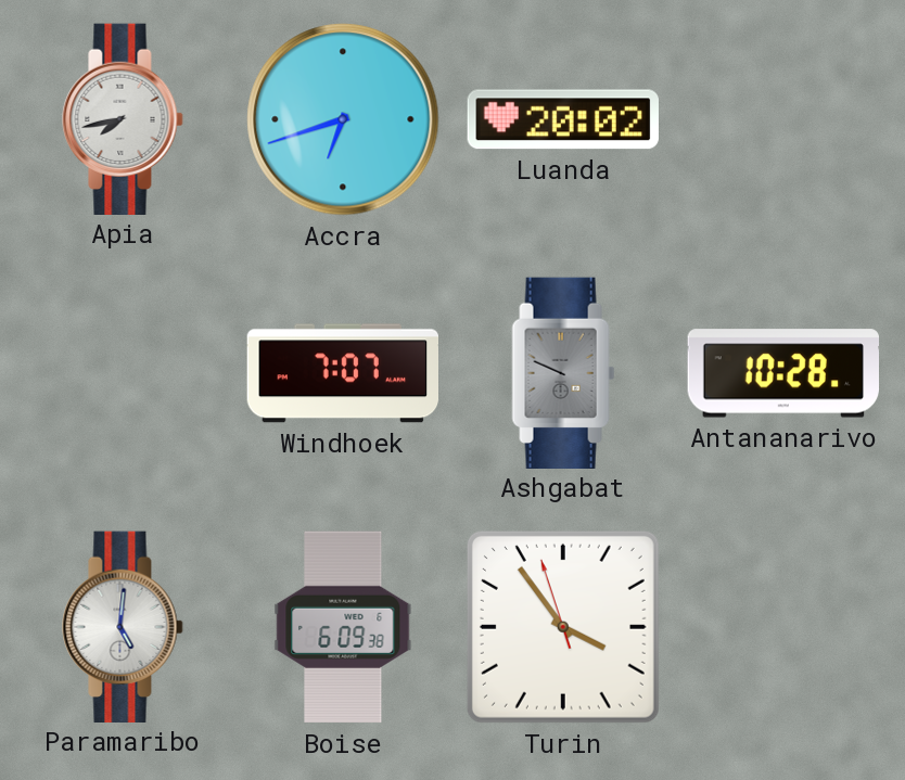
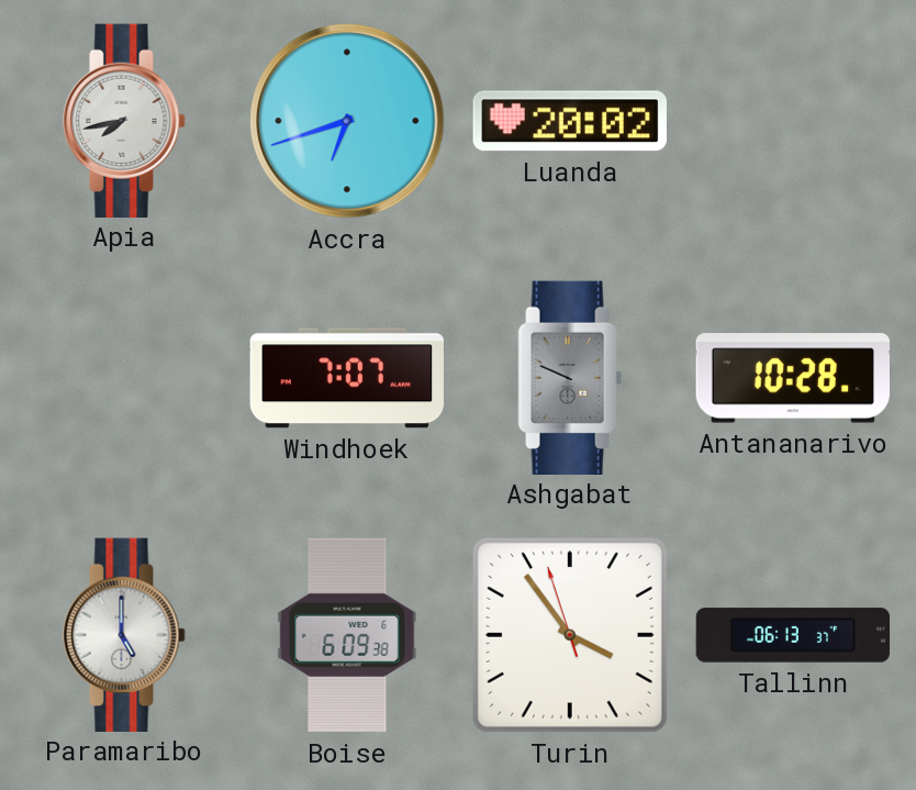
Paramaribo: 5:01 -> 5:00
Tallinn: none -> 06:13
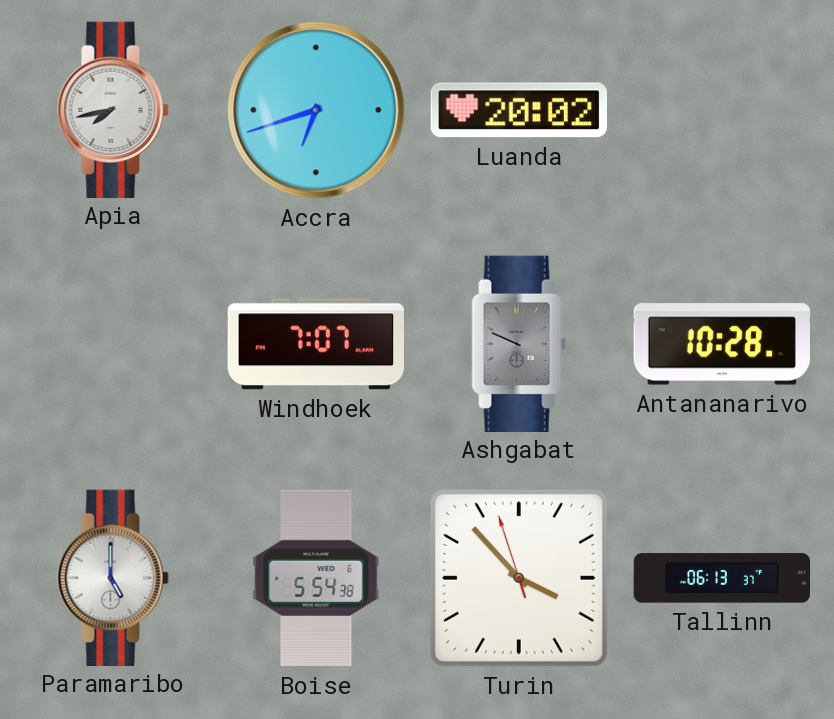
Boise: 6:09 -> 5:54
Turin: 3:53 -> 3:52
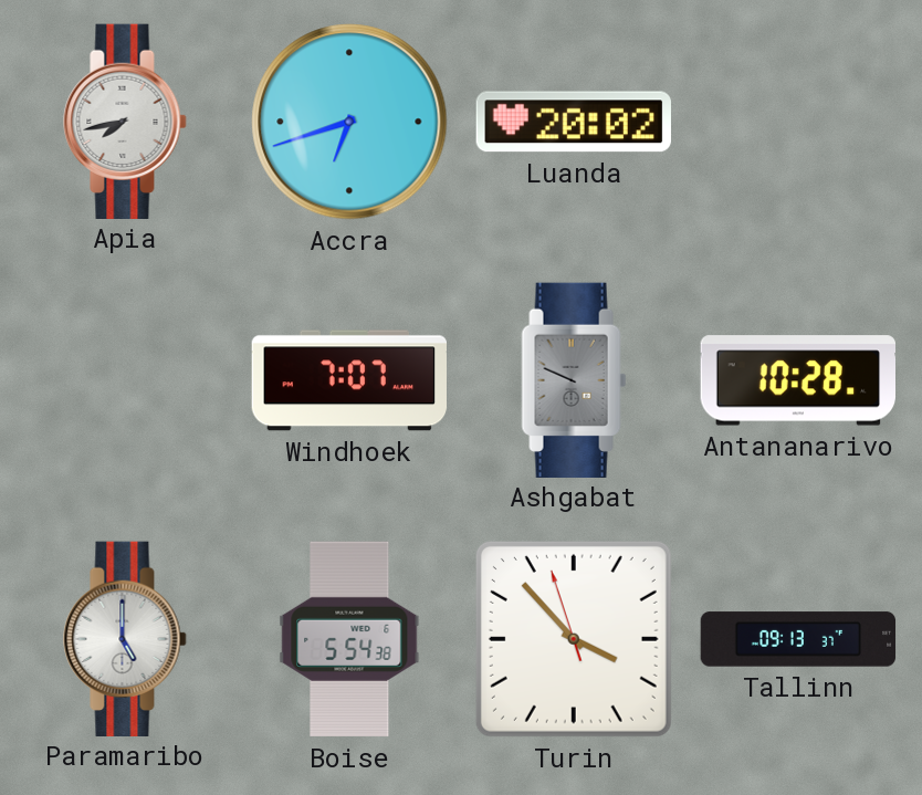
Tallinn: 06:13 -> 09:13
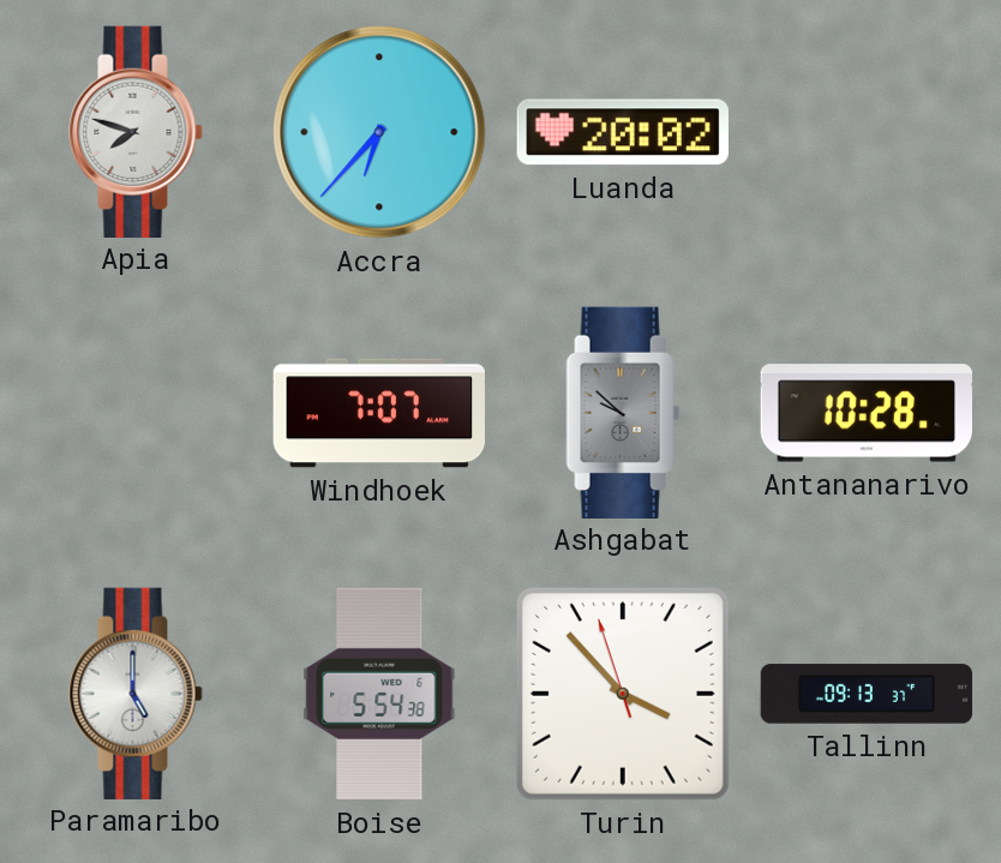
Apia: 7:43 -> 7:48
Accra: 6:42 -> 6:37
Ashgabat: 9:49 -> 9:52
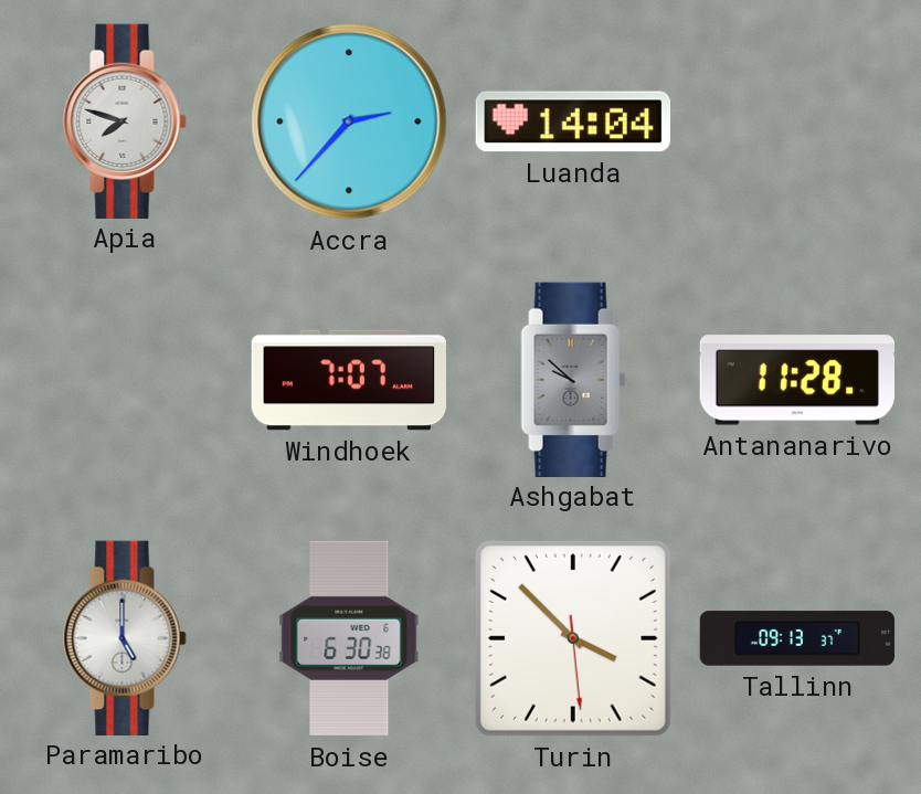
Accra: 6:37 -> 2:37
Luanda: 20:02 -> 14:04
Antananarivo: 10:28 -> 11:28
Boise: 5:54 -> 6:30
Turin: 3:52:57 -> 3:52:29
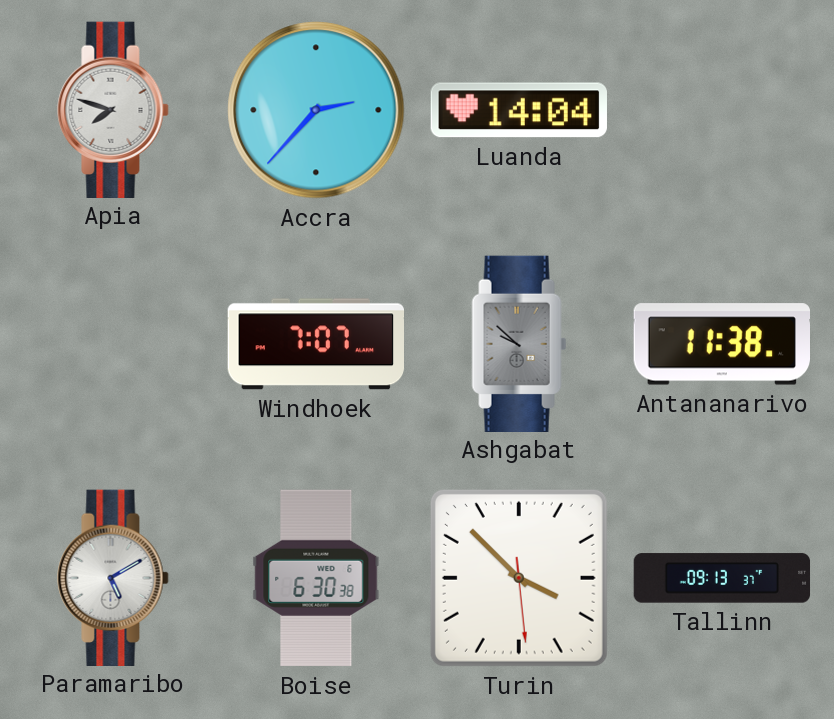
Antananarivo: 11:28 -> 11:38
Paramaribo: 5:00 -> 5:10
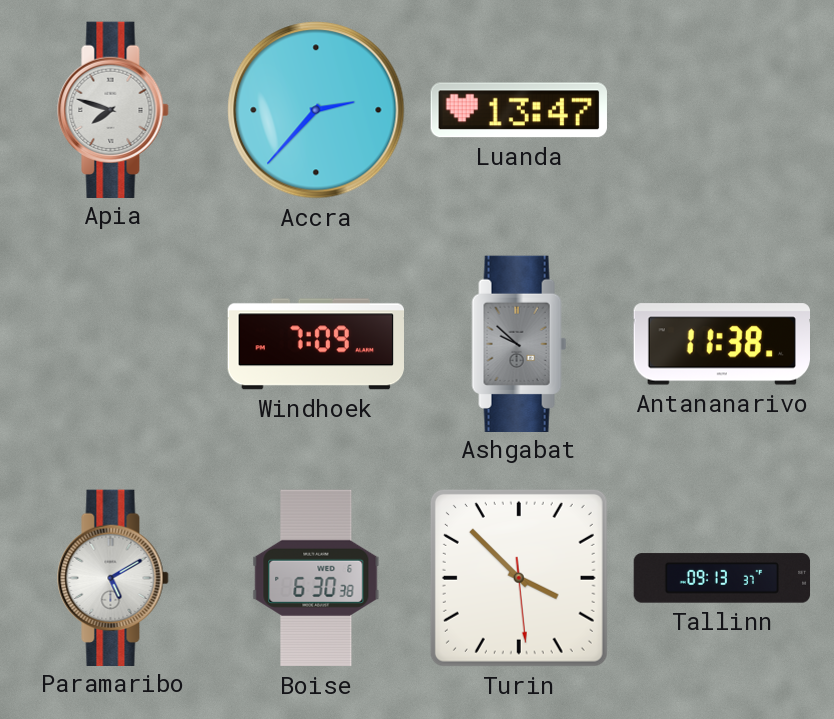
Luanda: 14:04 -> 13:47
Windhoek: 7:07 -> 7:09
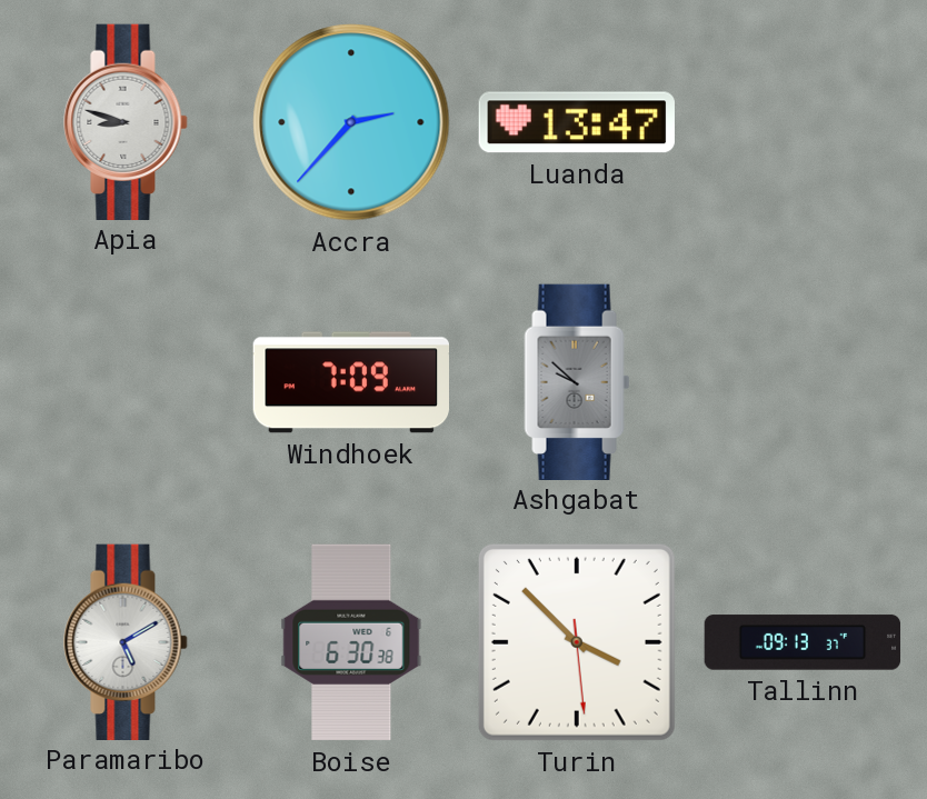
Apia: 7:48 -> 8:48
Antananarivo: 11:38 -> none
